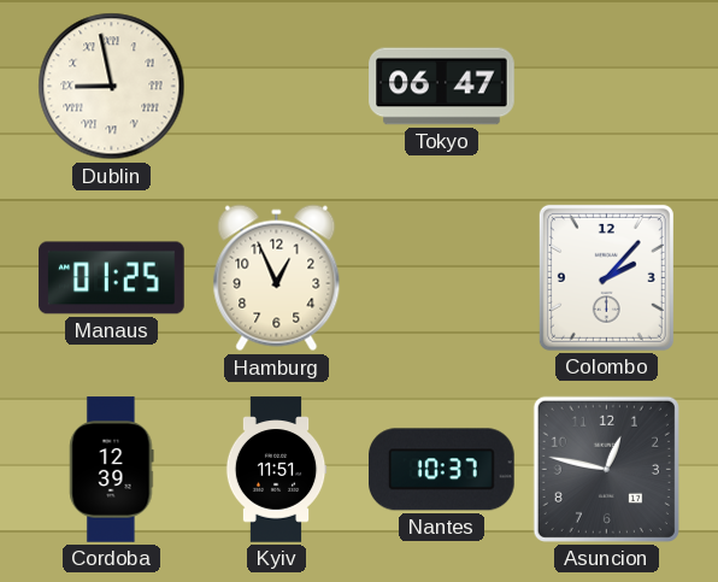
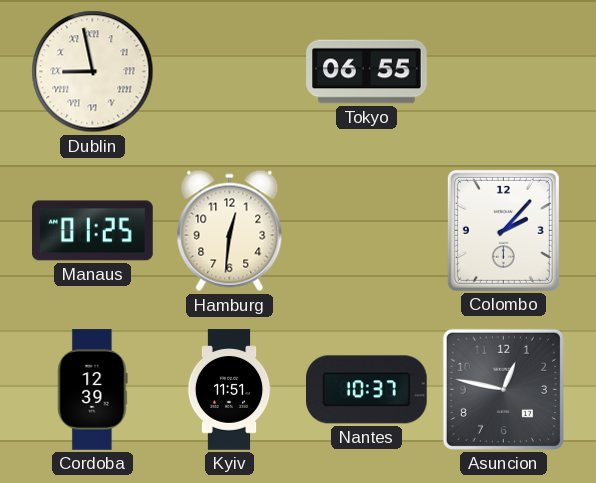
Tokyo: 06:47 -> 06:55
Hamburg: 12:56 -> 12:31
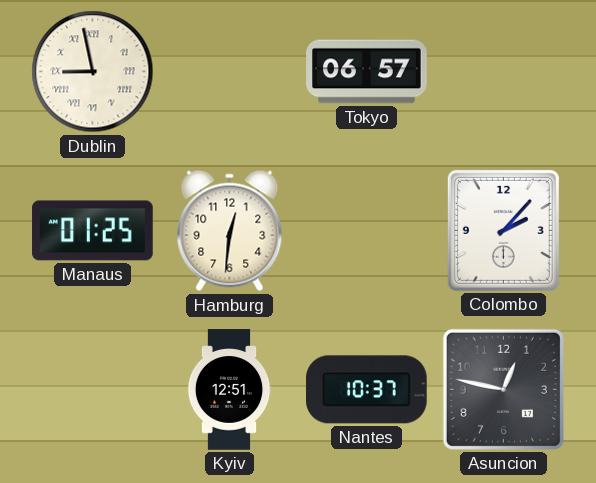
Tokyo: 06:55 -> 06:57
Cordoba: 12:39 -> none
Kyiv: 11:51 -> 12:51
